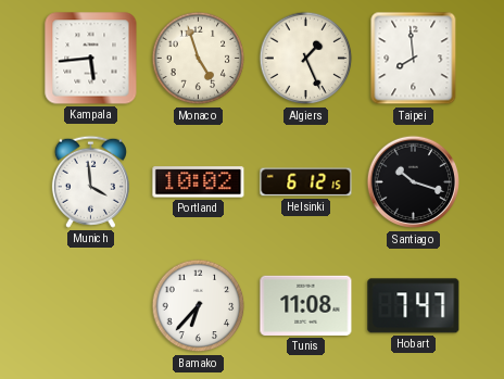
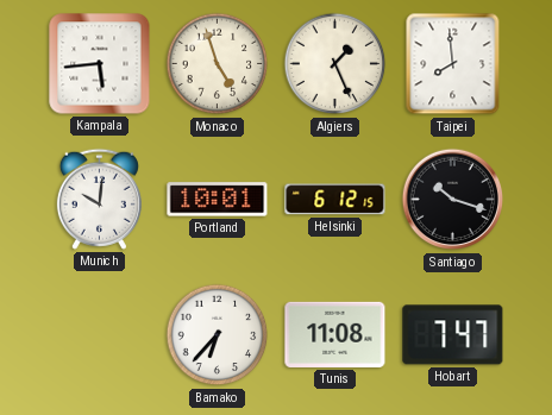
Munich: 3:59 -> 10:01
Portland: 10:02 -> 10:01
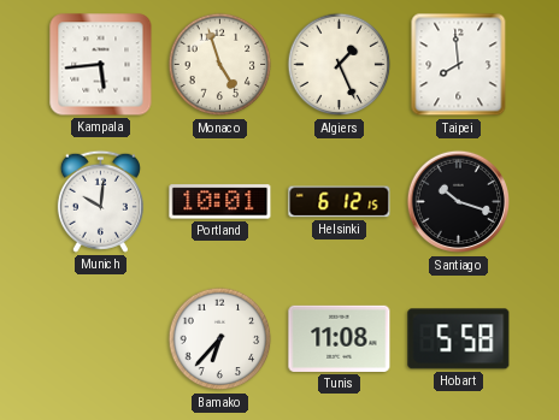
Hobart: 7:47 -> 5:58
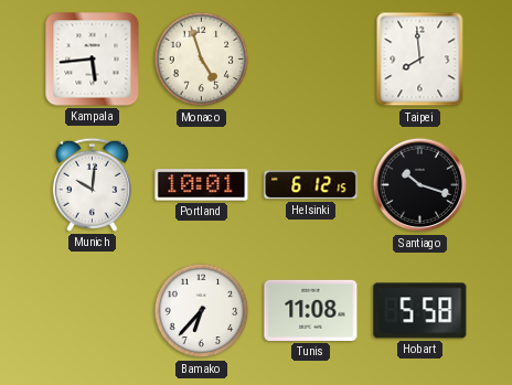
Algiers: 1:26 -> none
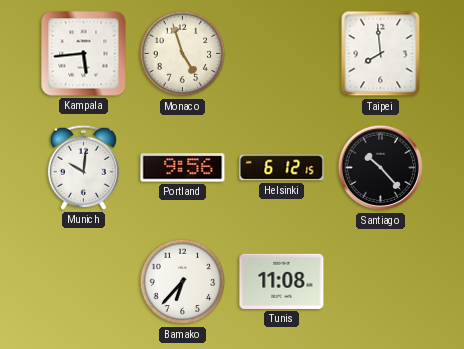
Portland: 10:01 -> 9:56
Santiago: 10:18 -> 10:23
Hobart: 5:58 -> none
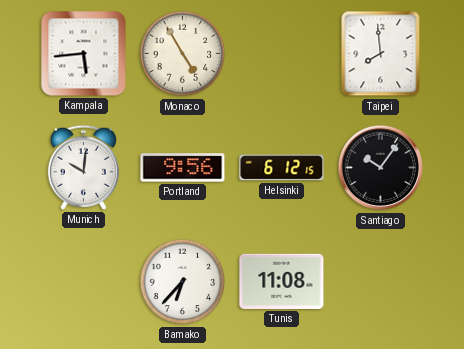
Monaco: 4:57 -> 4:55
Santiago: 10:23 -> 10:06
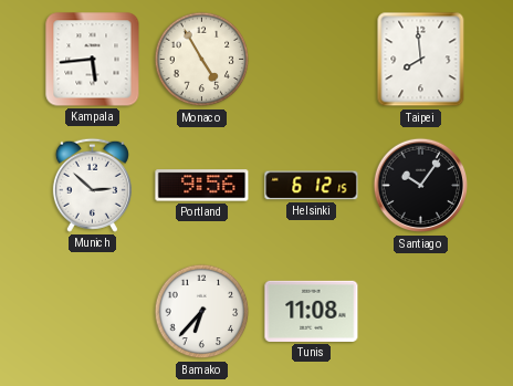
Munich: 10:01 -> 2:52
